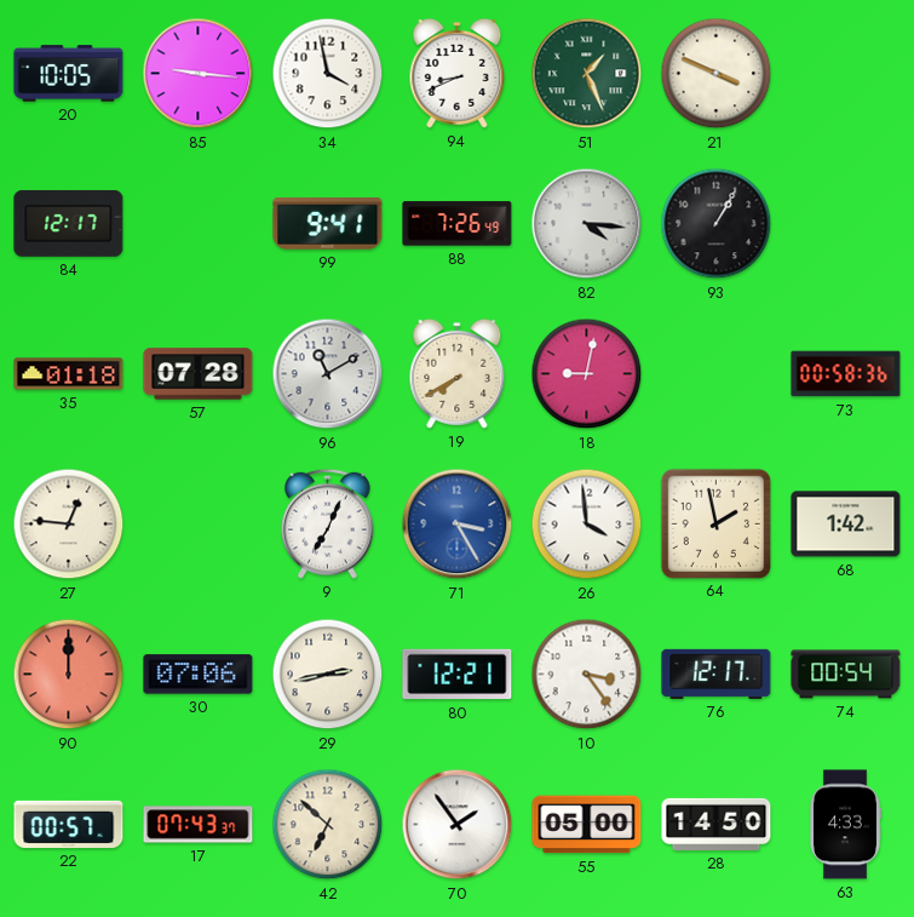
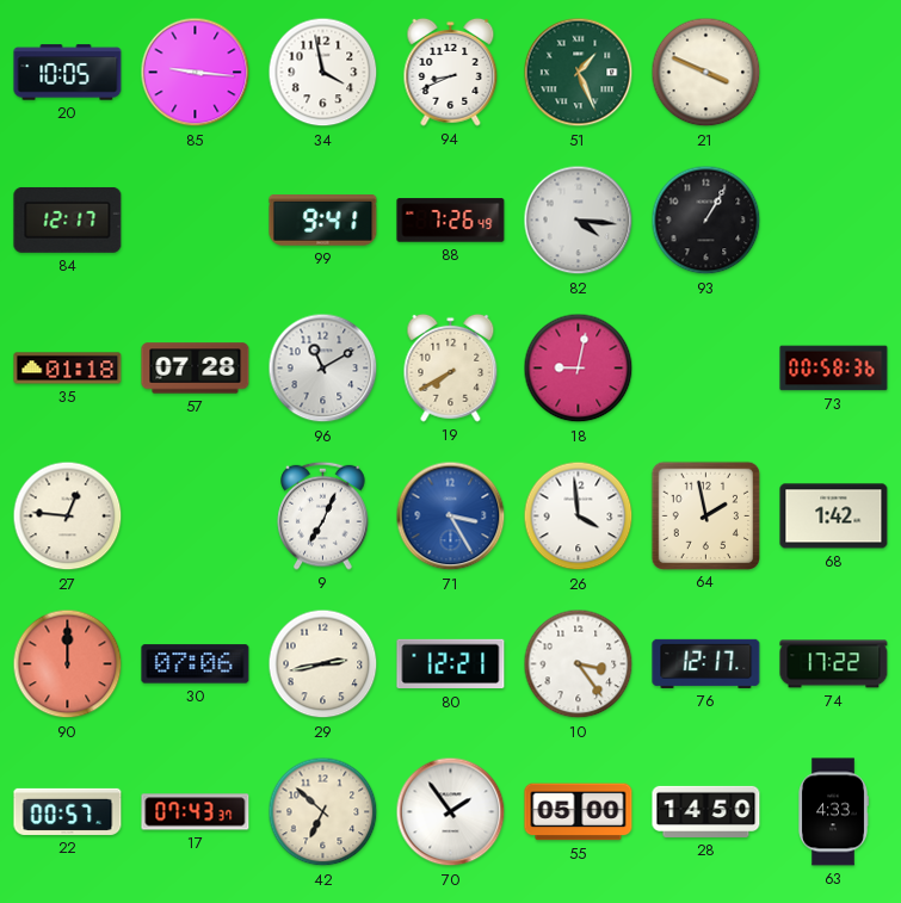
74: 00:54 -> 17:22
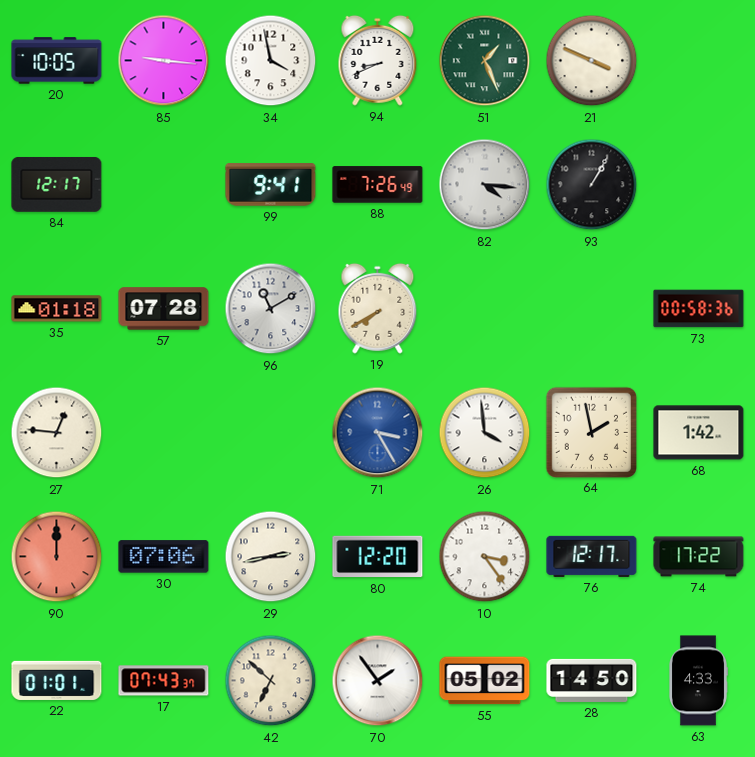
18: 9:02 -> none
9: 7:04 -> none
80: 12:21 -> 12:20
22: 00:57 -> 01:01
55: 05:00 -> 05:02
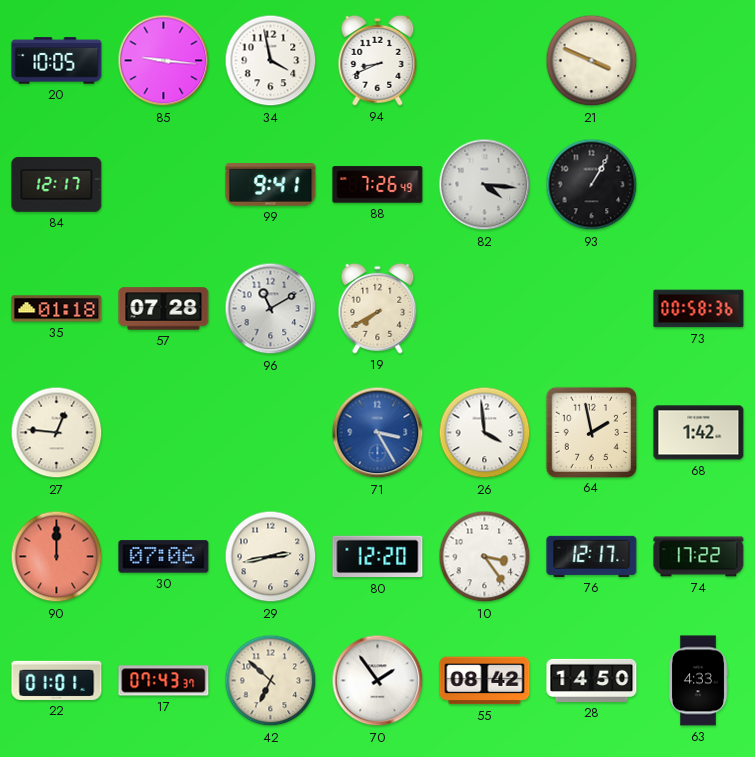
51: 1:26 -> none
55: 05:02 -> 08:42
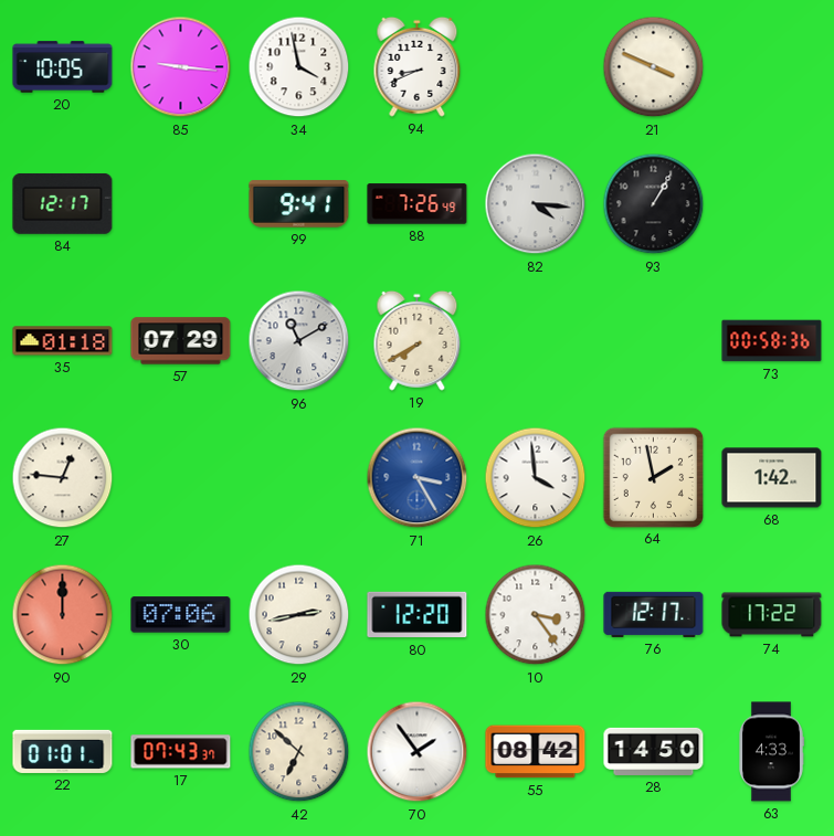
57: 07:28 -> 07:29
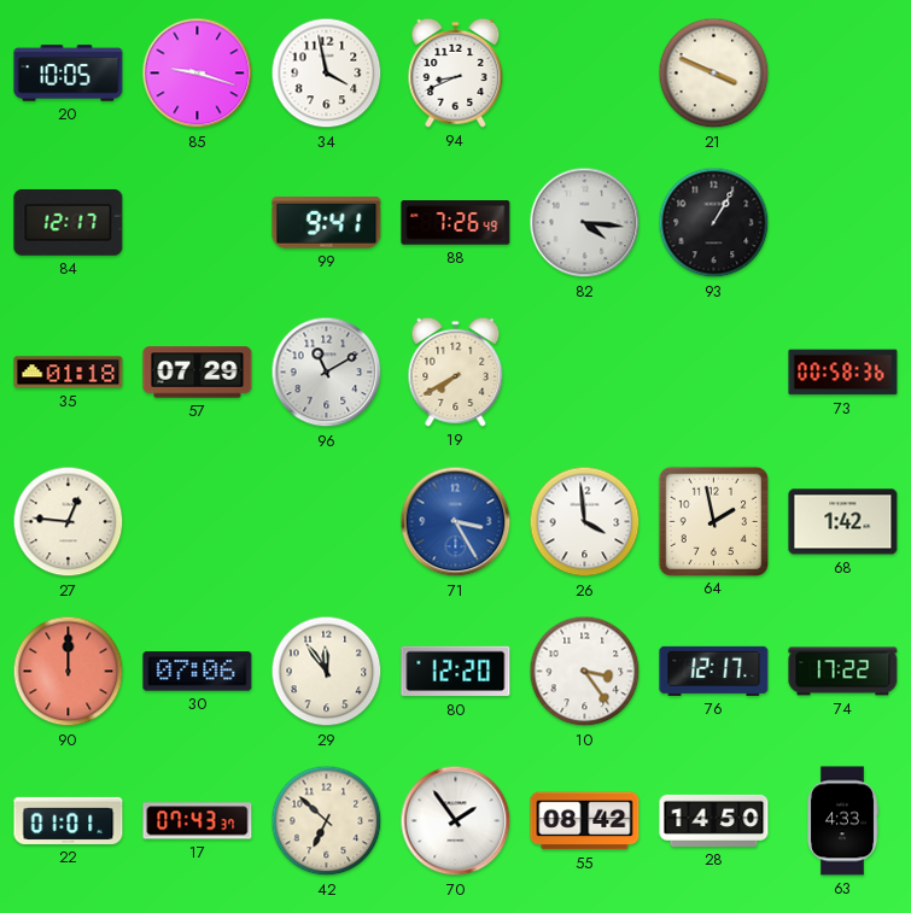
85: 9:16 -> 9:18
29: 2:43 -> 11:54
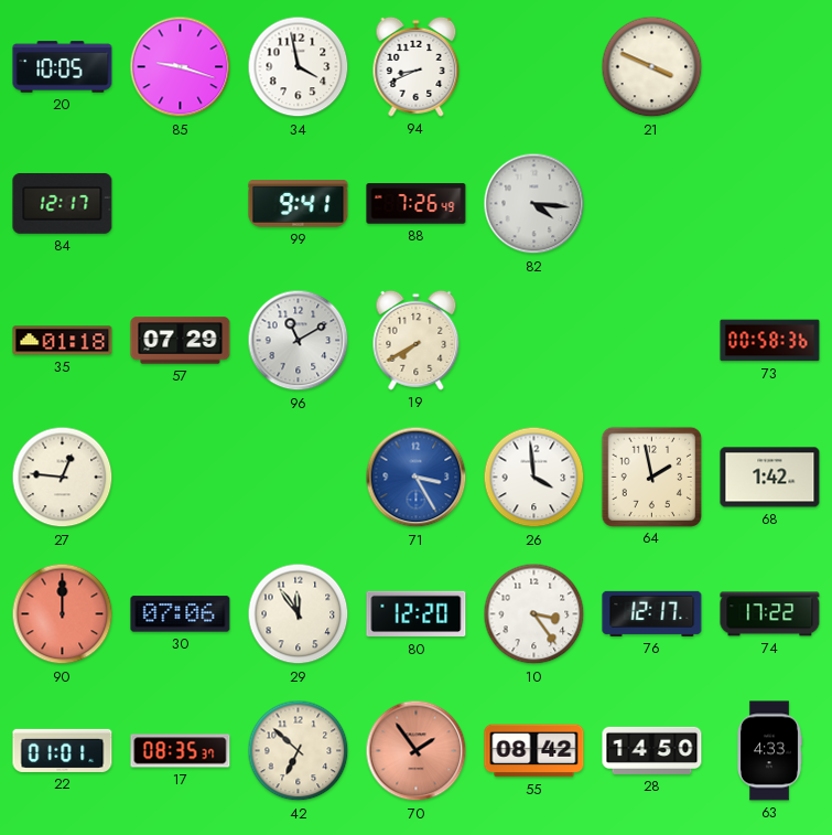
93: 1:05 -> none
17: 07:43 -> 08:35
70 dial: white -> salmon
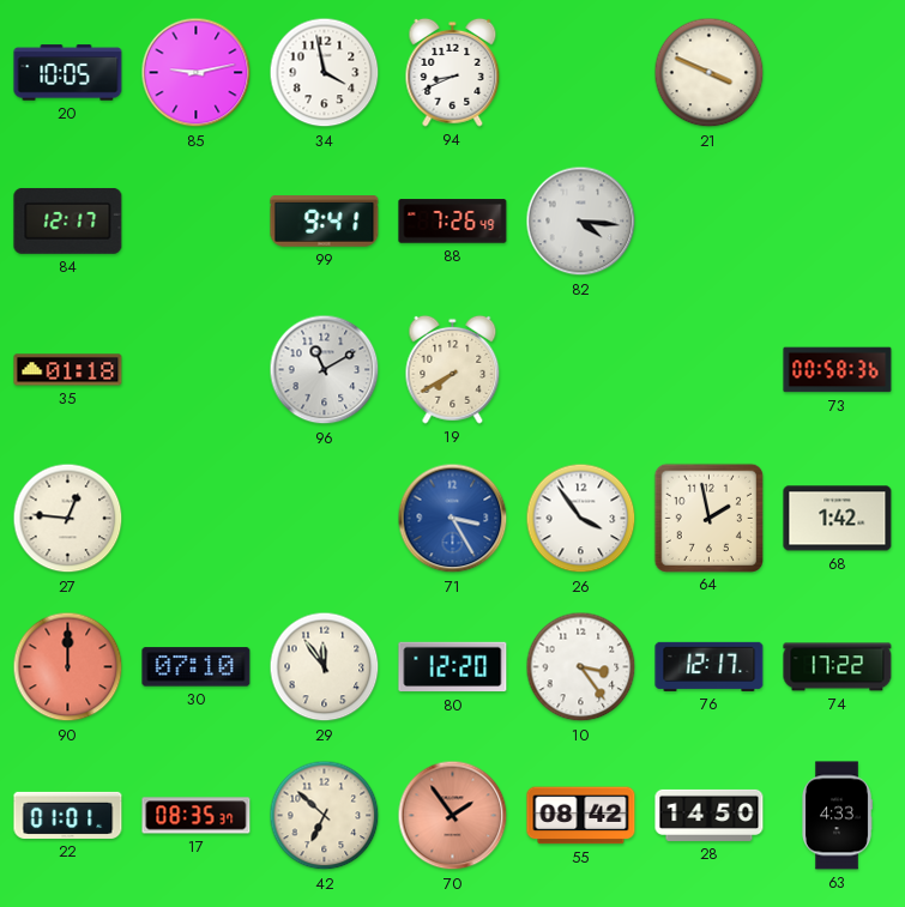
85: 9:18 -> 9:13
57: 07:29 -> none
26: 3:59 -> 3:54
30: 07:06 -> 07:10
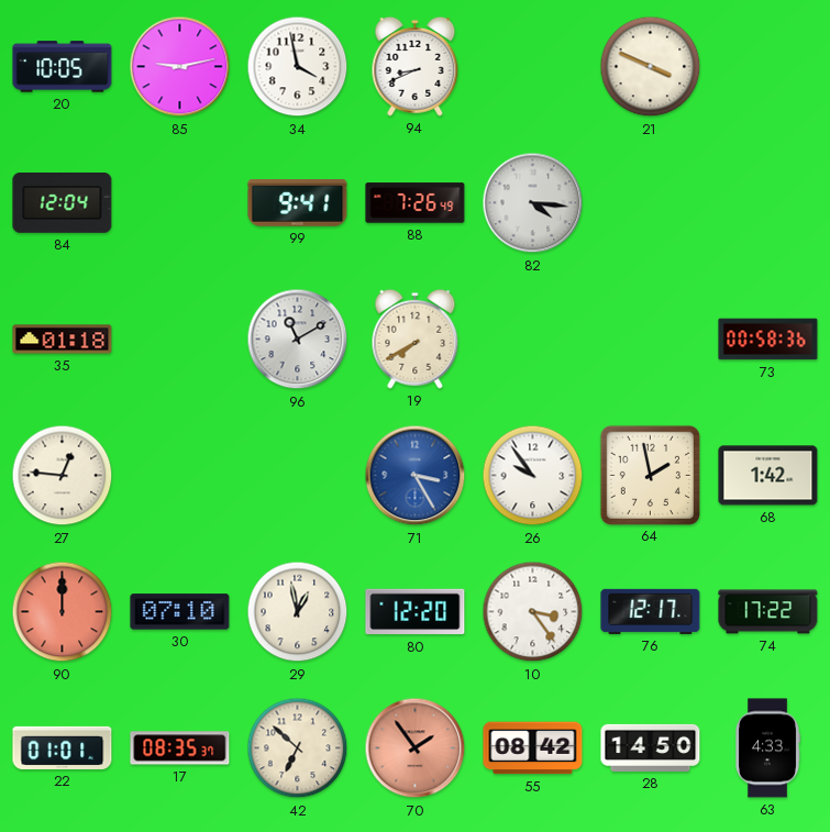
84: 12:17 -> 12:04
26: 3:54 -> 9:54
29: 11:54 -> 12:58
